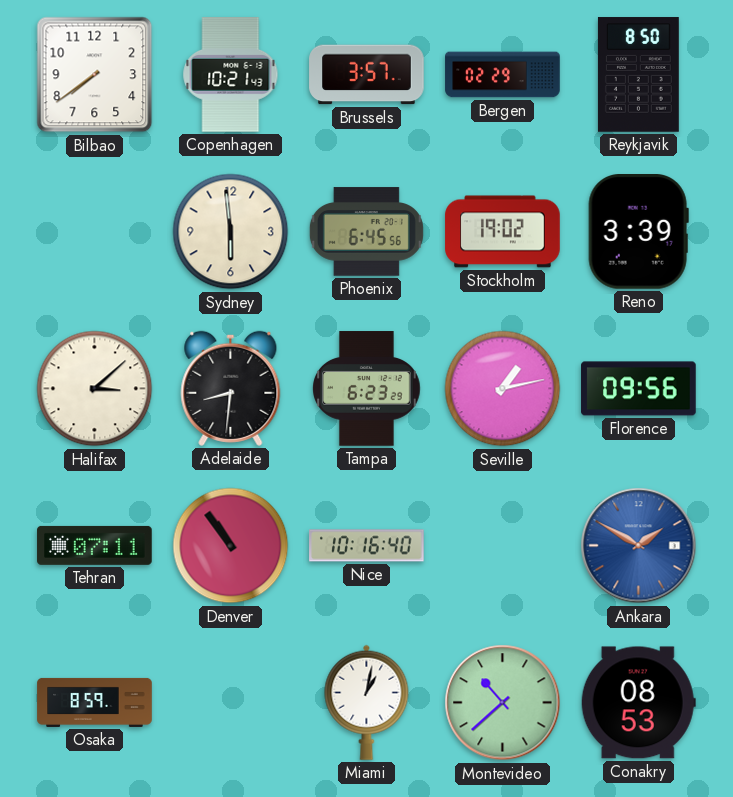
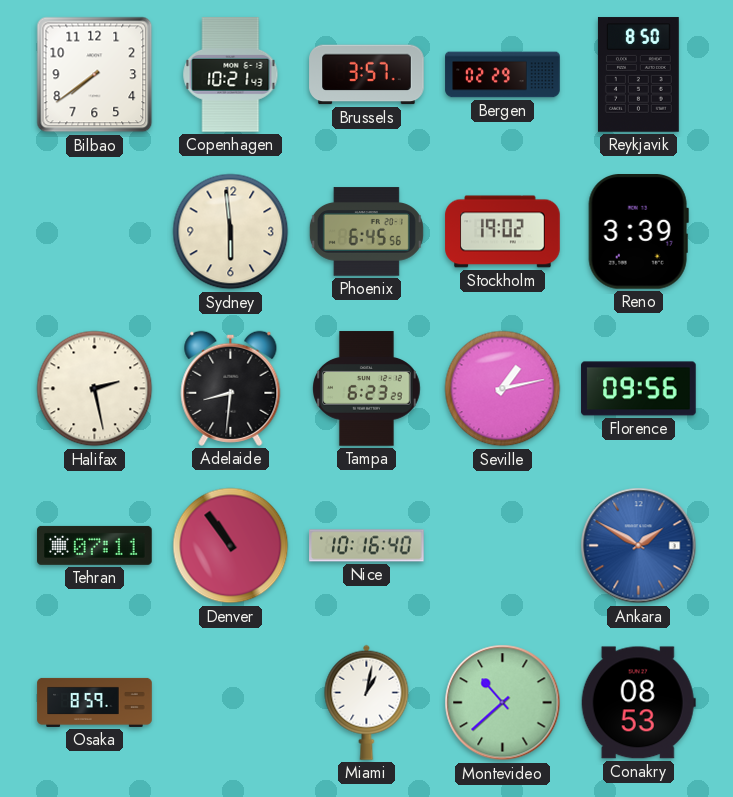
Halifax: 3:08 -> 2:28
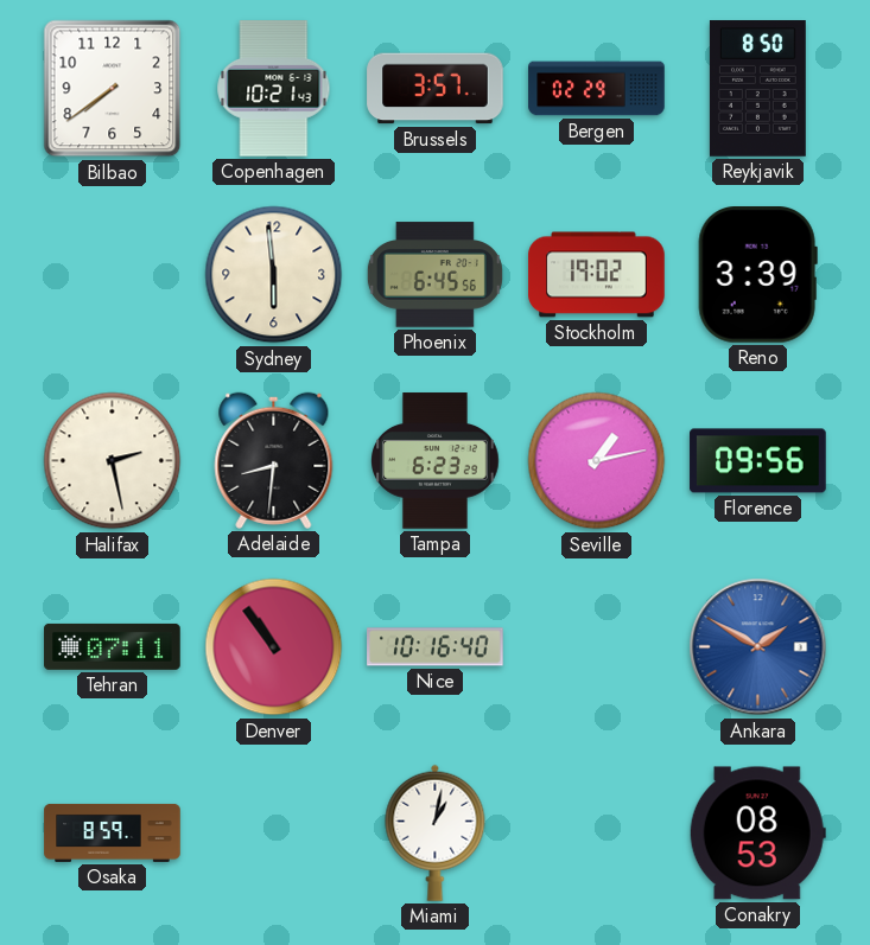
Montevideo: 10:38 -> none
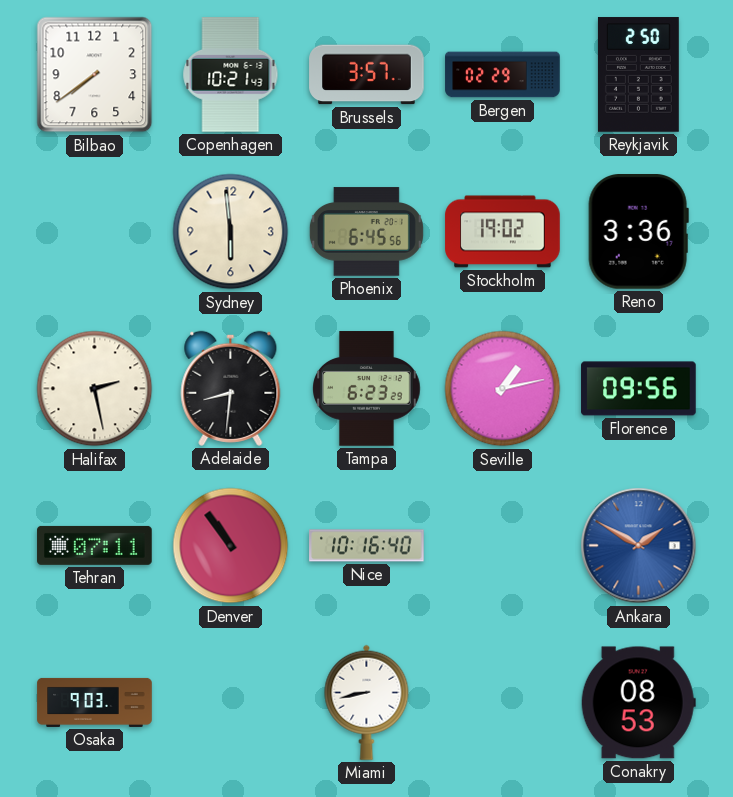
Reykjavik: 8:50 -> 2:50
Reno: 3:39 -> 3:36
Osaka: 8:59 -> 9:03
Miami: 1:02 -> 8:43
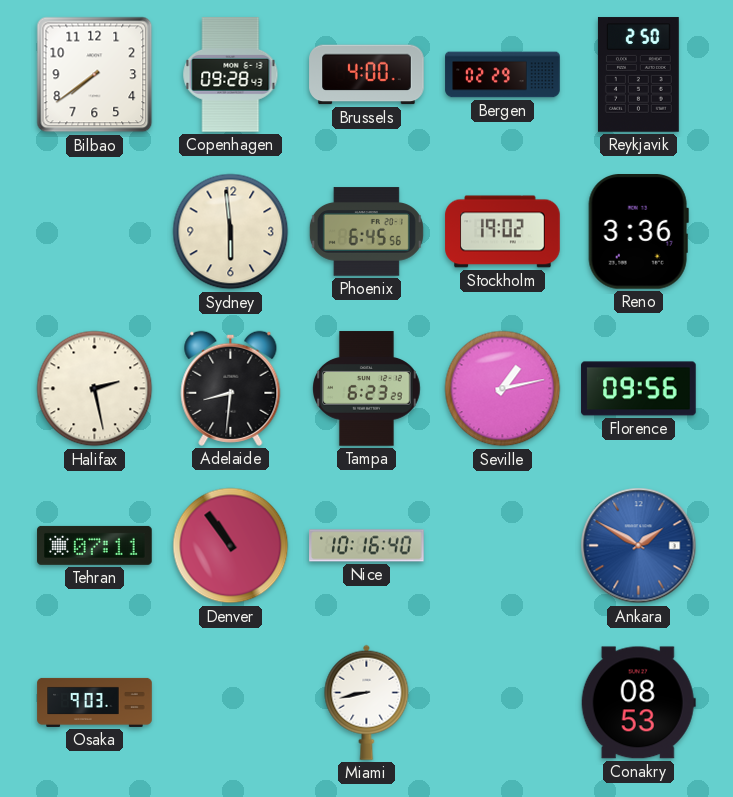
Copenhagen: 10:21 -> 09:28
Brussels: 3:57 -> 4:00
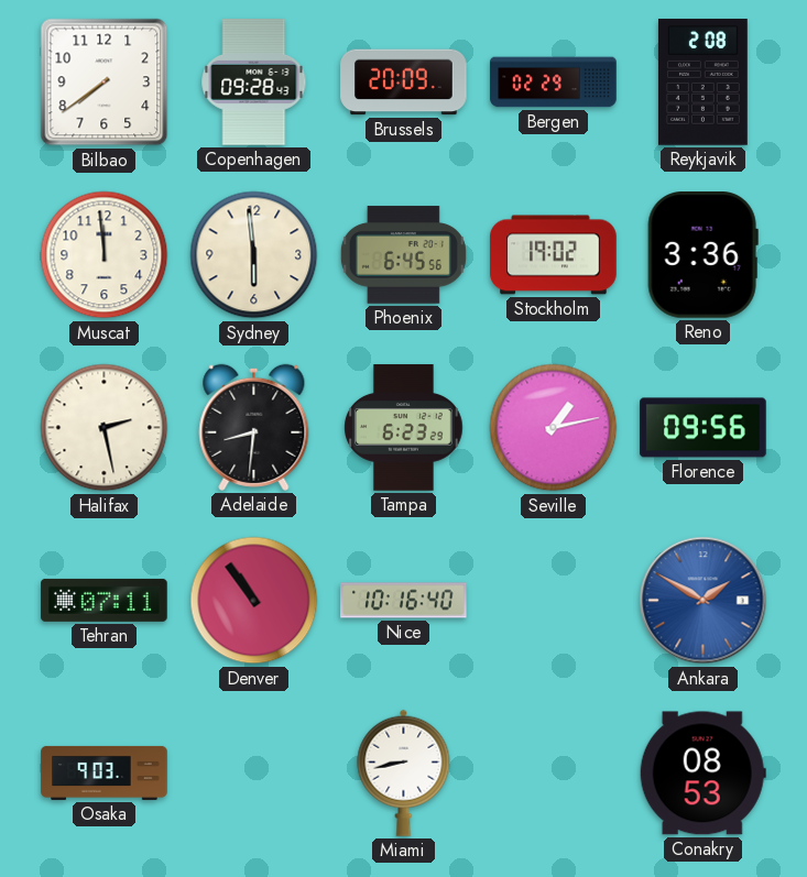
Brussels: 4:00 -> 20:09
Reykjavik: 2:50 -> 2:08
Muscat: none -> 11:59
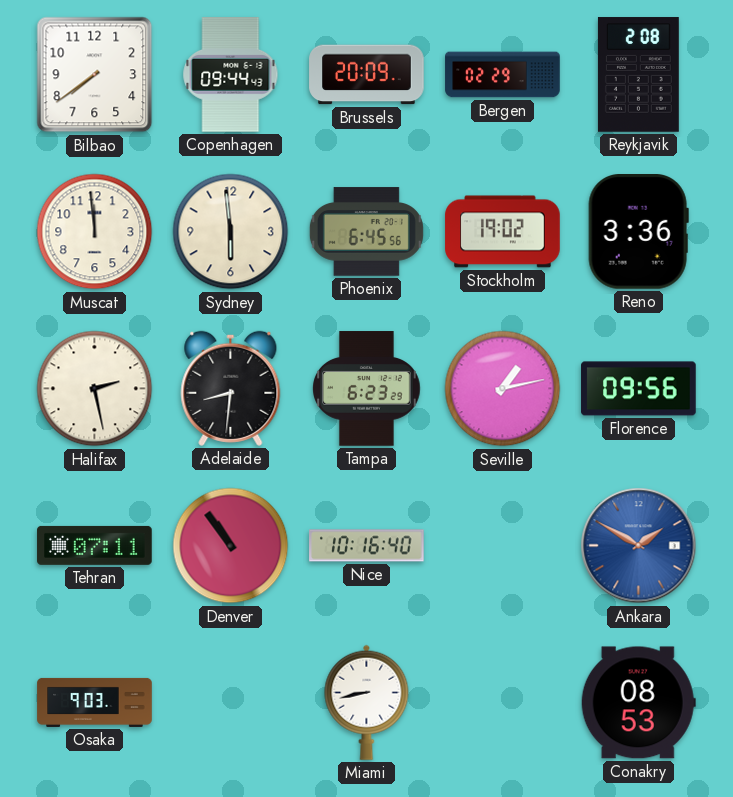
Copenhagen: 09:28 -> 09:44
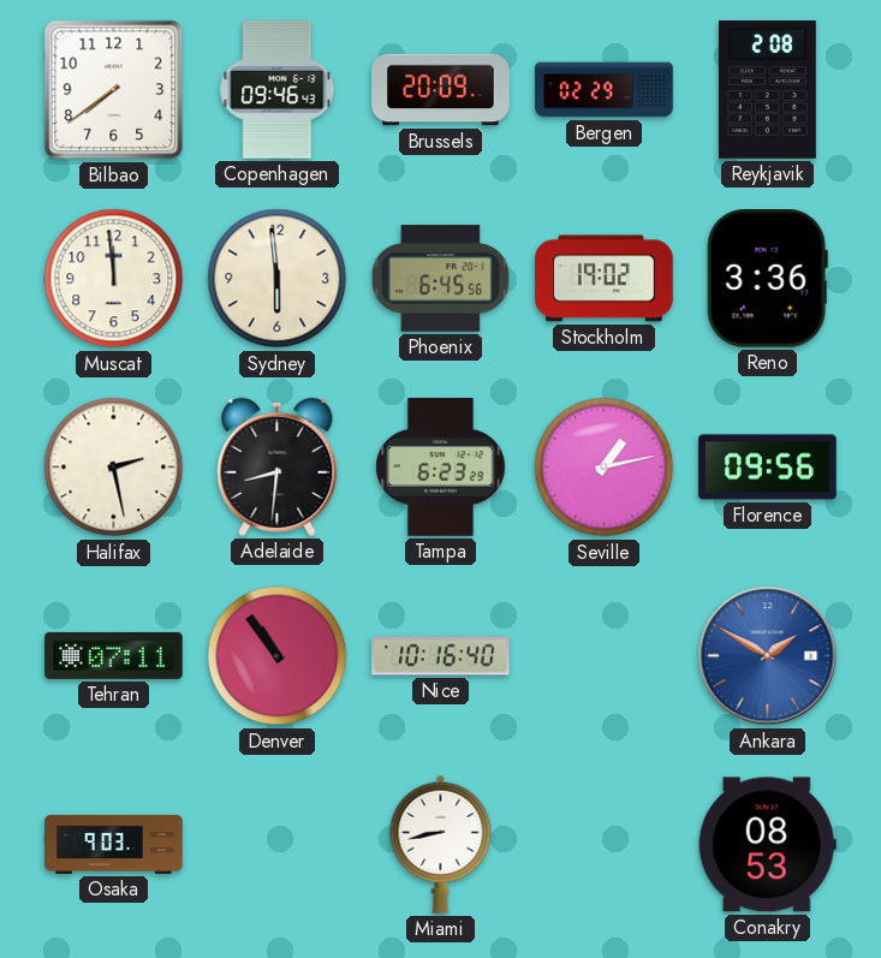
Copenhagen: 09:44 -> 09:46
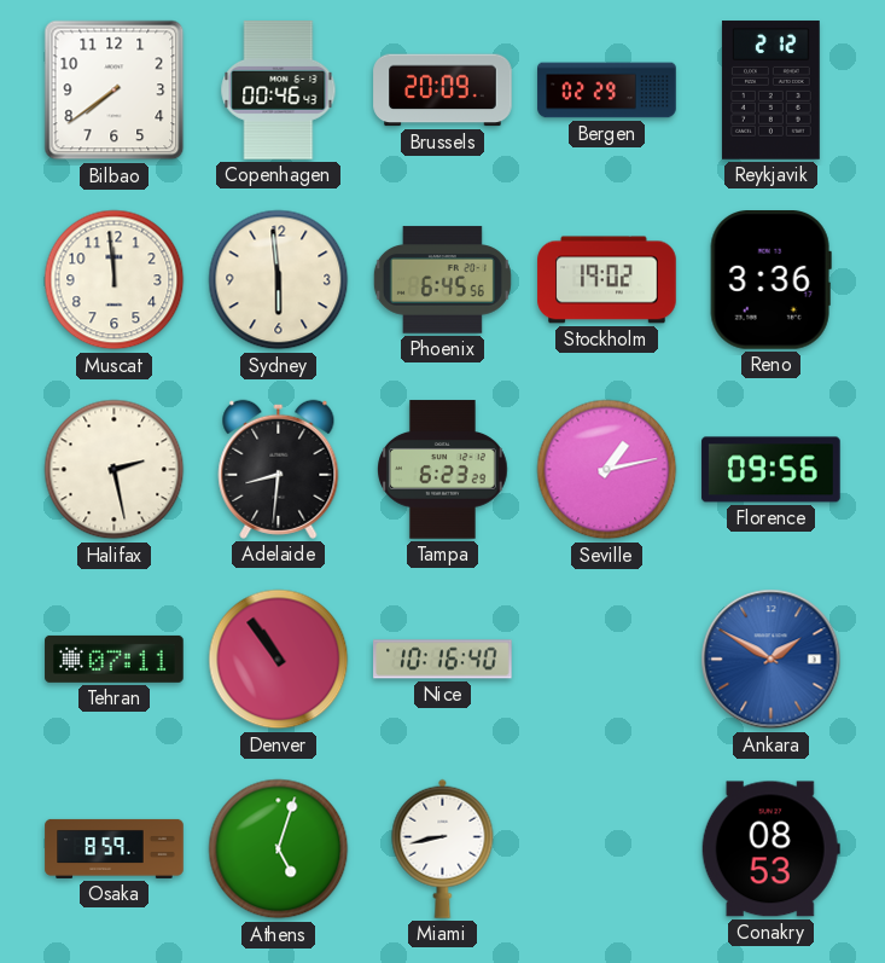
Copenhagen: 09:46 -> 00:46
Reykjavik: 2:08 -> 2:12
Osaka: 9:03 -> 8:59
Athens: none -> 5:03
